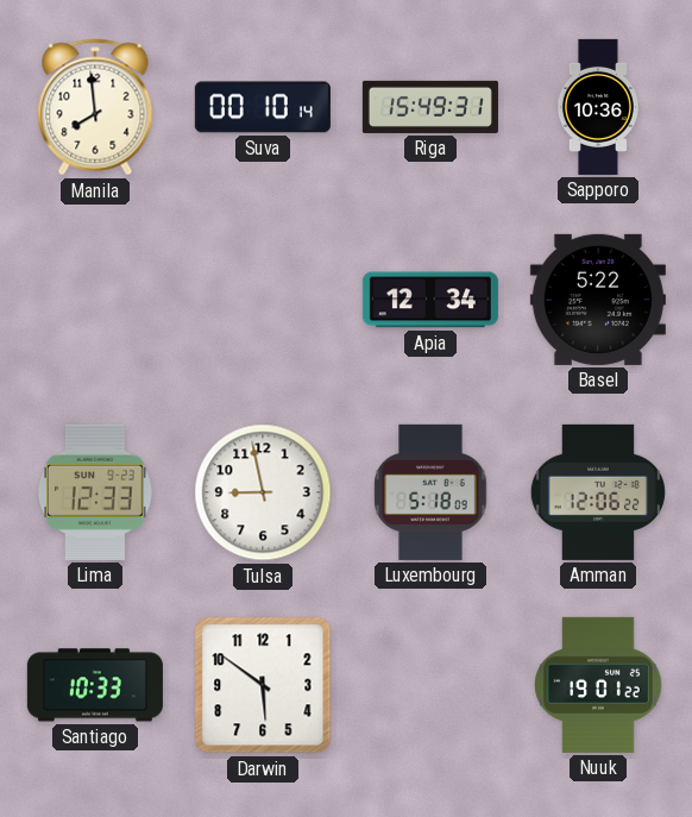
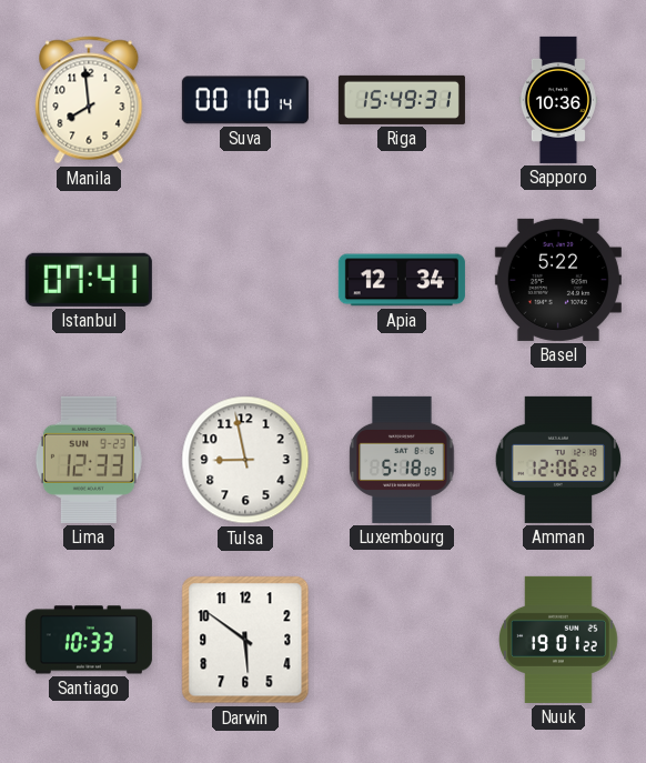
Istanbul: none -> 07:41
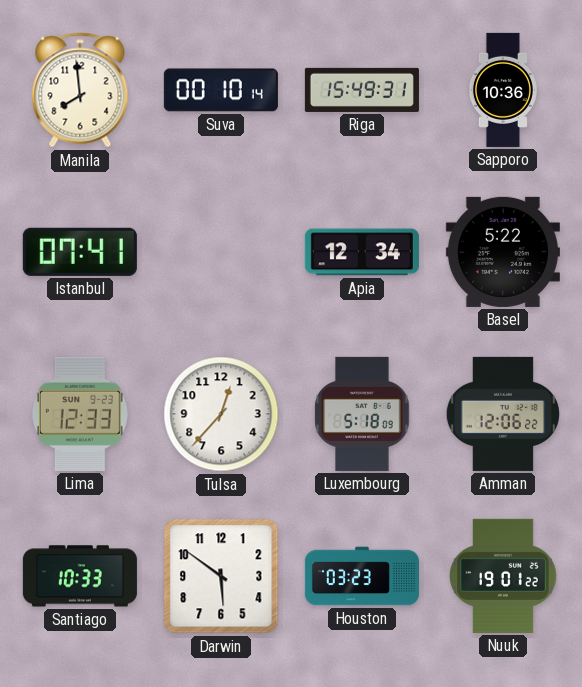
Tulsa: 8:58 -> 12:37
Houston: none -> 03:23
